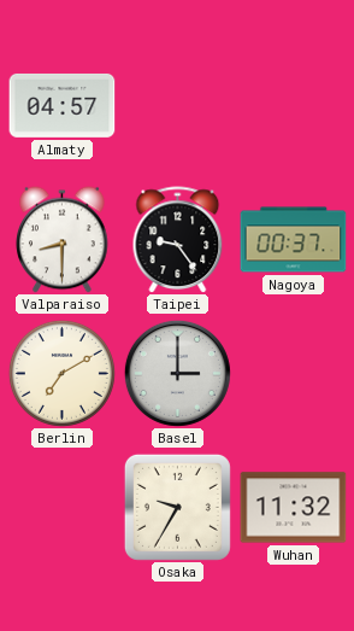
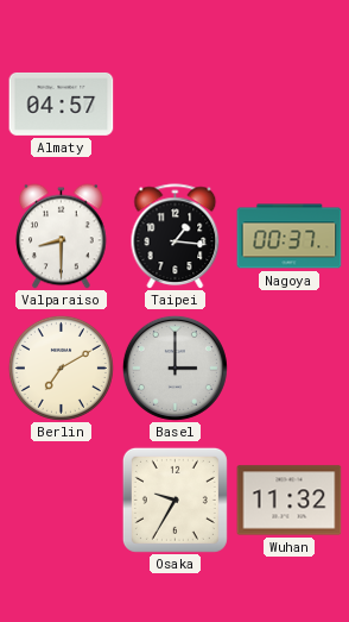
Taipei: 9:24 -> 1:16
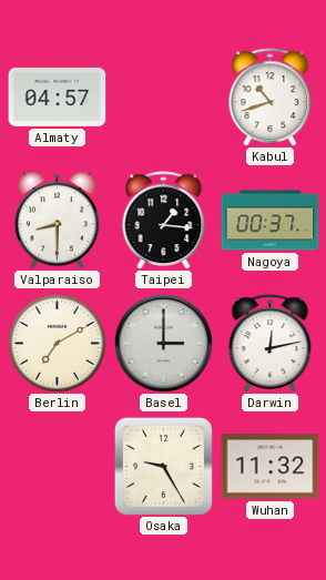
Kabul: none -> 10:42
Darwin: none -> 12:13
Osaka: 9:35 -> 9:25
